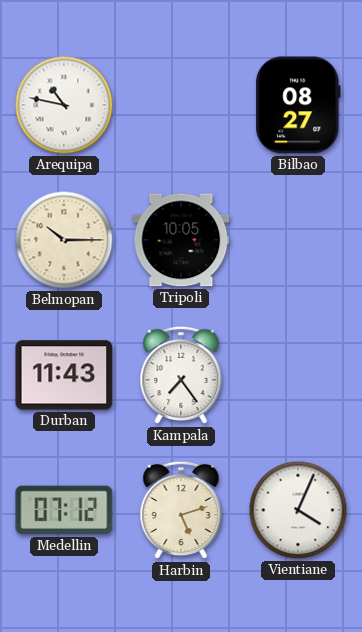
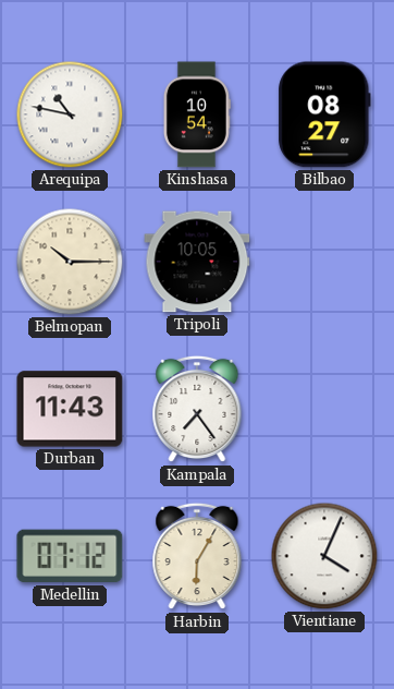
Kinshasa: none -> 10:54
Harbin: 5:12 -> 6:05
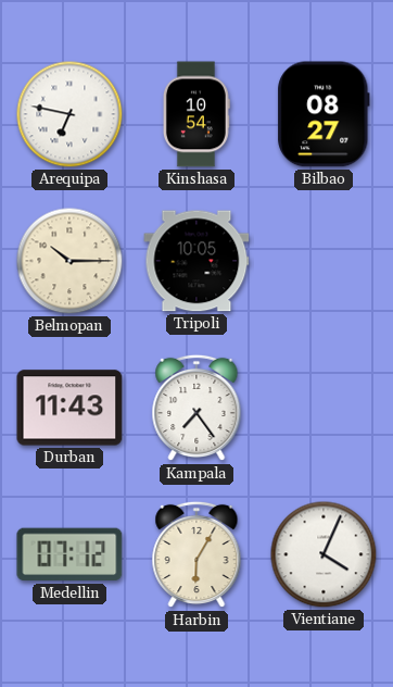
Arequipa: 10:47 -> 6:47
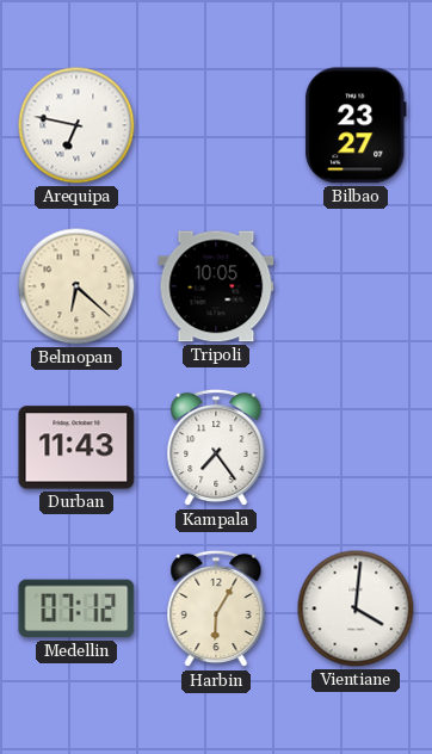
Kinshasa: 10:54 -> none
Bilbao: 08:27 -> 23:27
Belmopan: 10:15 -> 6:22
Vientiane: 4:04 -> 4:01
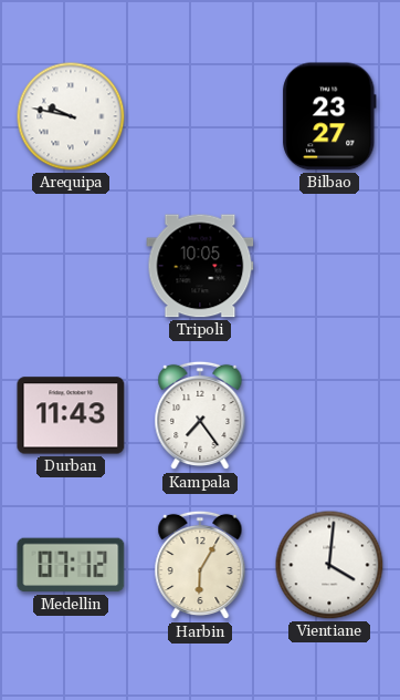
Arequipa: 6:47 -> 9:47
Belmopan: 6:22 -> none
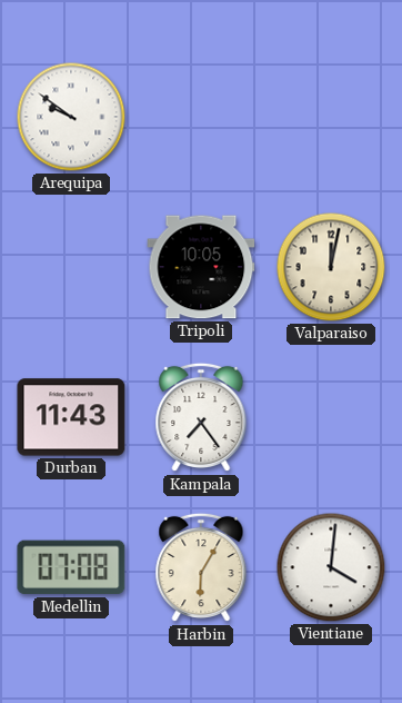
Arequipa: 9:47 -> 9:51
Bilbao: 23:27 -> none
Valparaiso: none -> 12:02
Medellin: 07:12 -> 07:08
